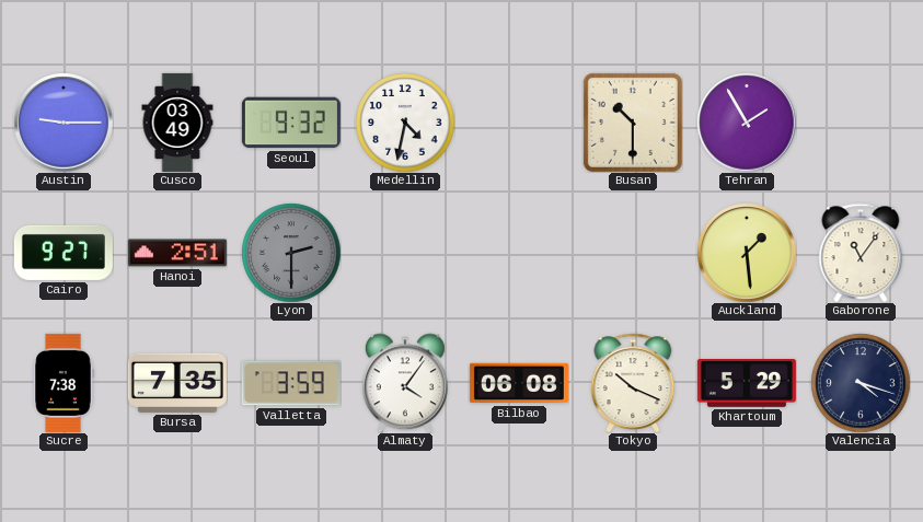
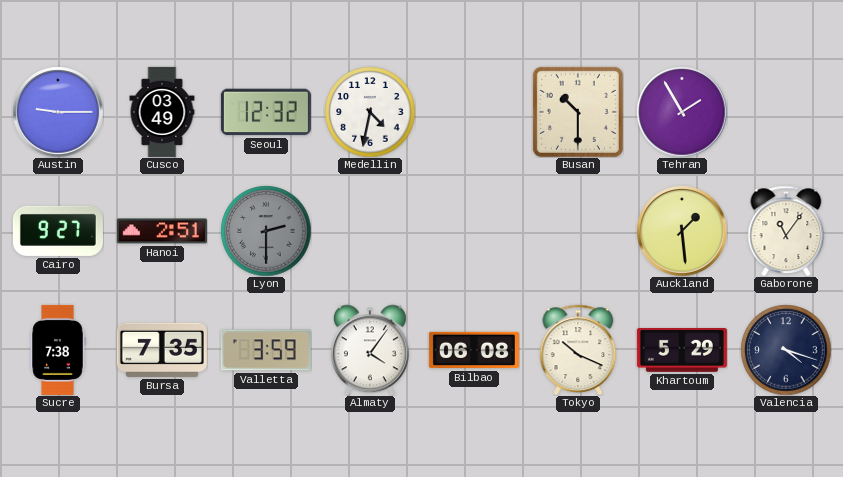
Seoul: 9:32 -> 12:32
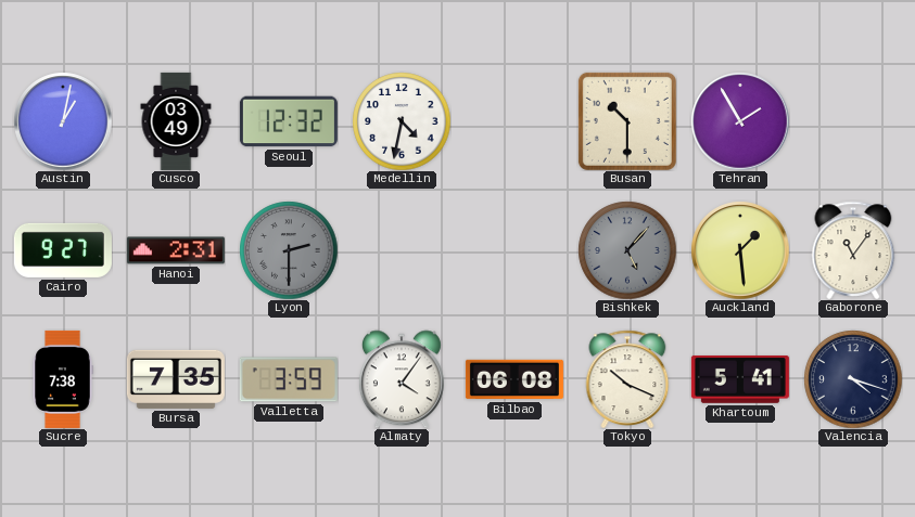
Austin: 9:15 -> 1:02
Hanoi: 2:51 -> 2:31
Bishkek: none -> 5:07
Khartoum: 5:29 -> 5:41
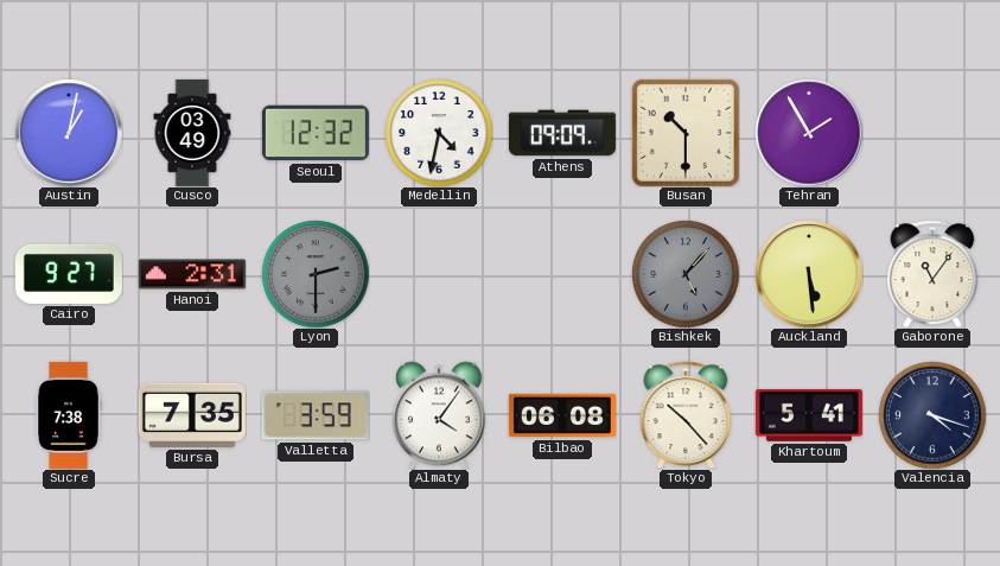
Athens: none -> 09:09
Auckland: 1:29 -> 5:29
Tokyo: 10:19 -> 10:23
